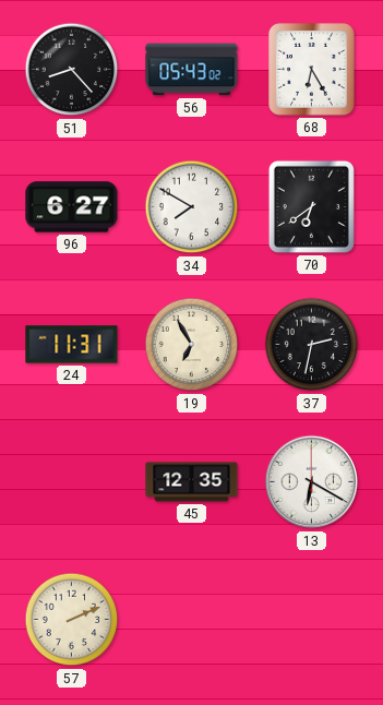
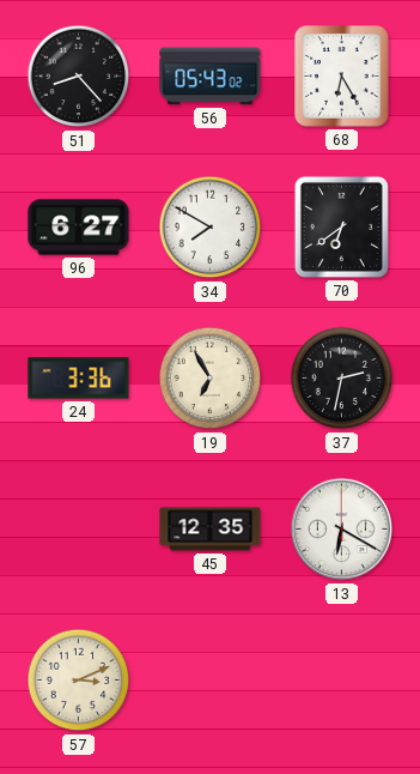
24: 11:31 -> 3:36
57: 2:11 -> 3:11
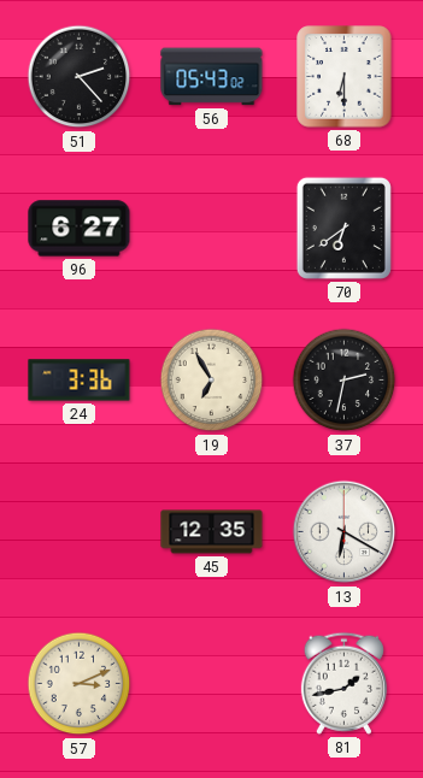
51: 8:23 -> 2:23
68: 6:25 -> 6:30
34: 7:50 -> none
81: none -> 1:43
